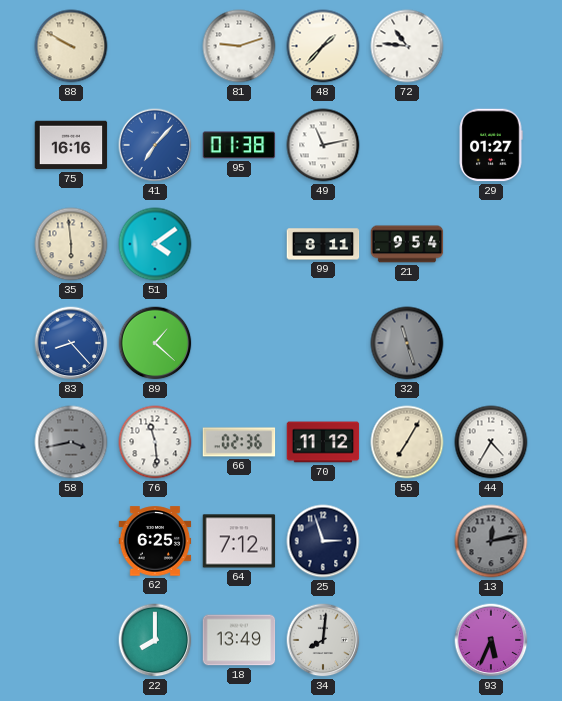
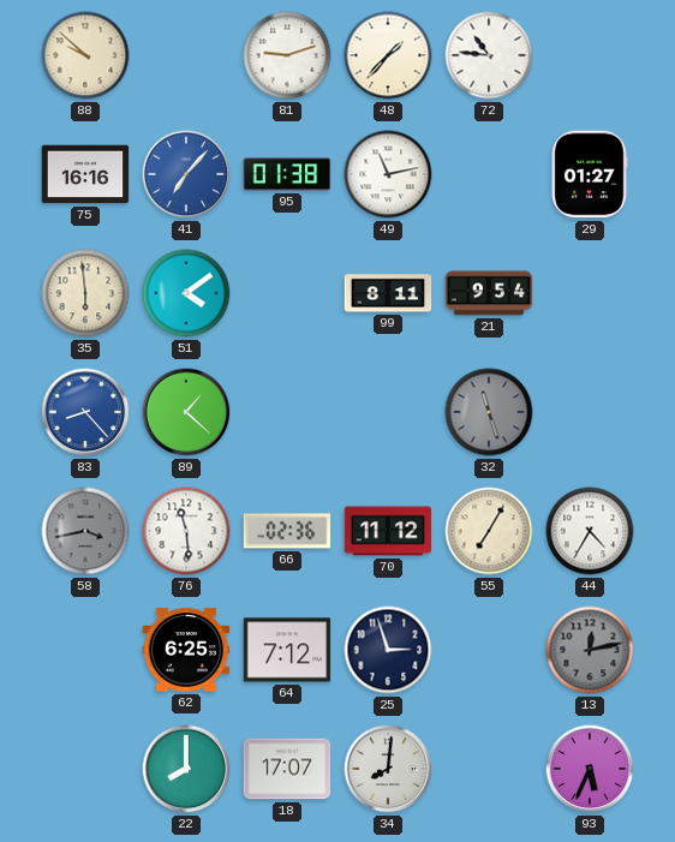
88: 9:50 -> 9:52
18: 13:49 -> 17:07
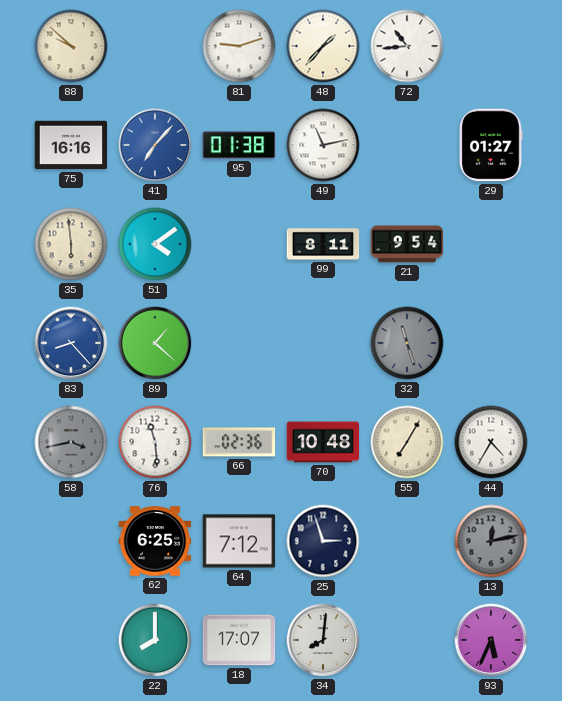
72: 10:46 -> 10:44
70: 11:12 -> 10:48
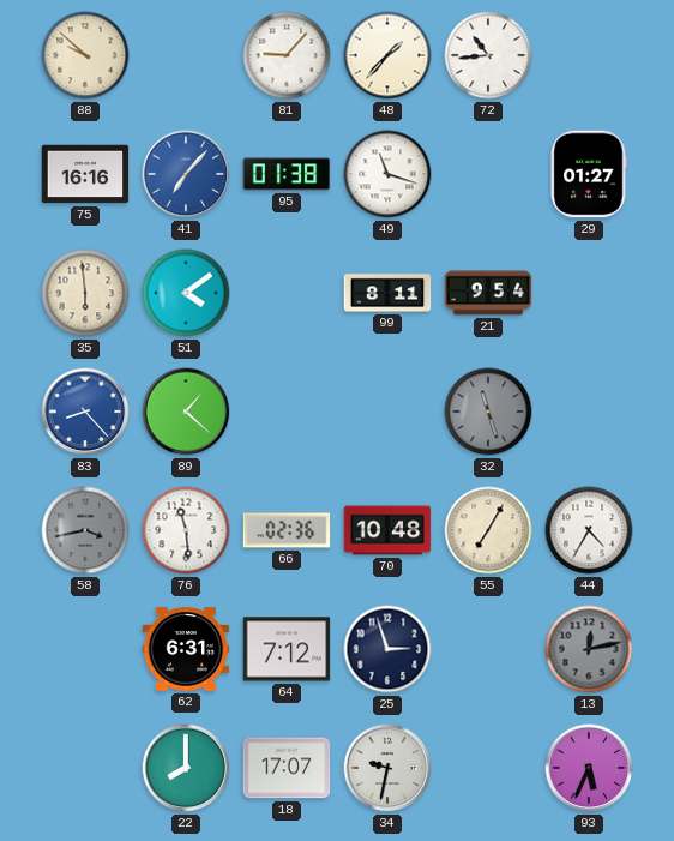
81: 9:12 -> 9:07
49: 11:13 -> 11:18
62: 6:25 -> 6:31
34: 8:01 -> 9:32
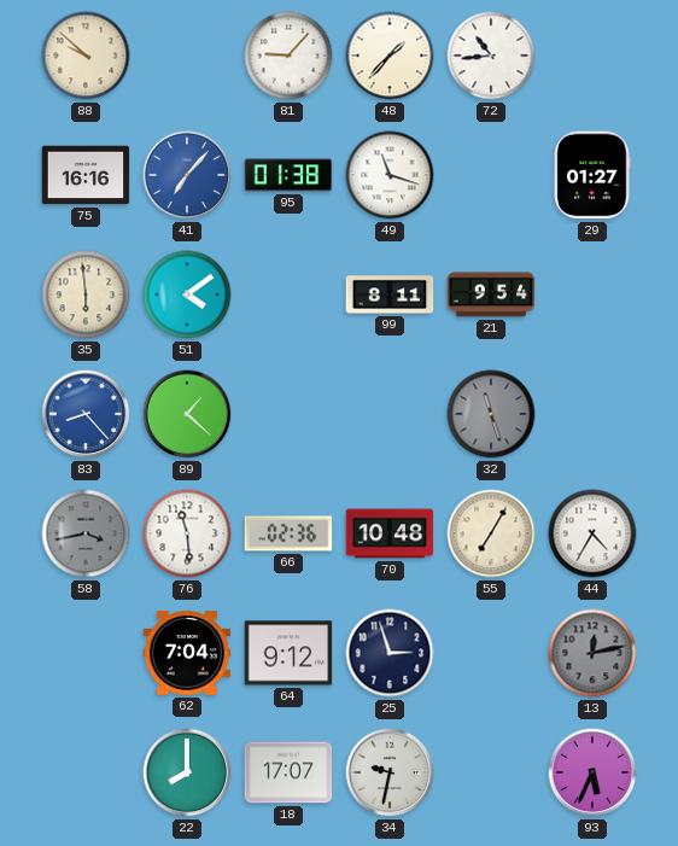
62: 6:31 -> 7:04
64: 7:12 -> 9:12
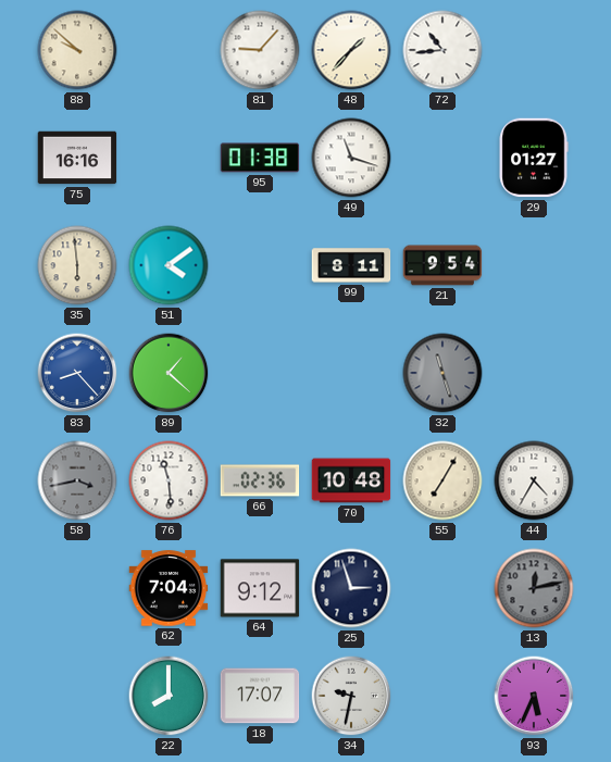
41: 7:07 -> none
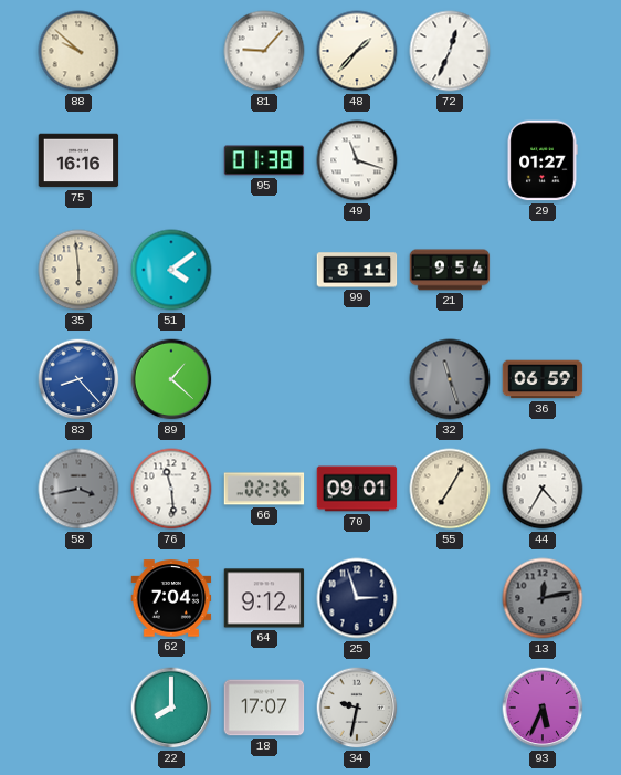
72: 10:44 -> 12:34
36: none -> 06:59
70: 10:48 -> 09:01
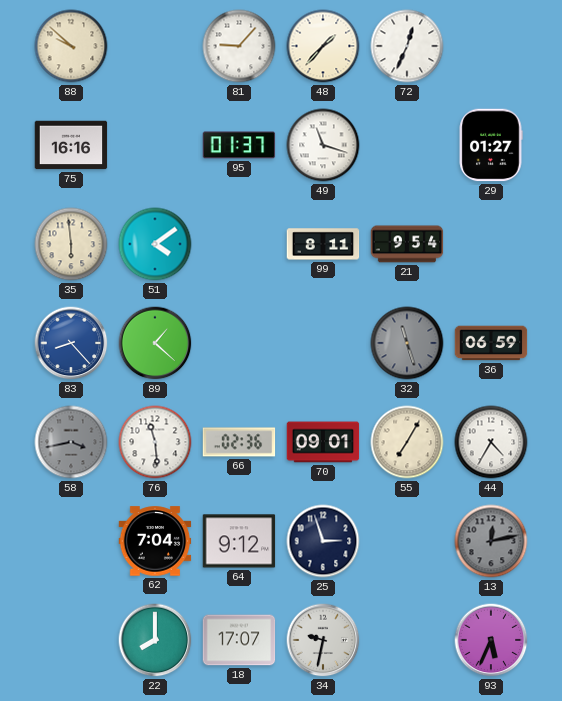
95: 01:38 -> 01:37
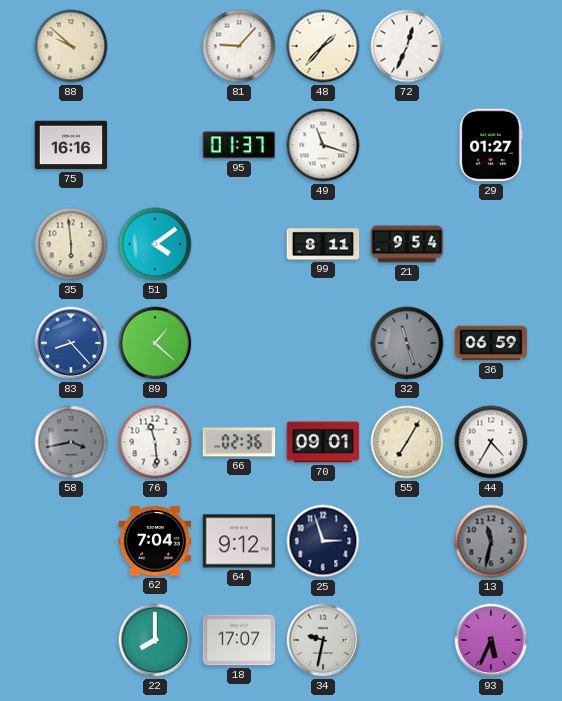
13: 12:13 -> 11:32
